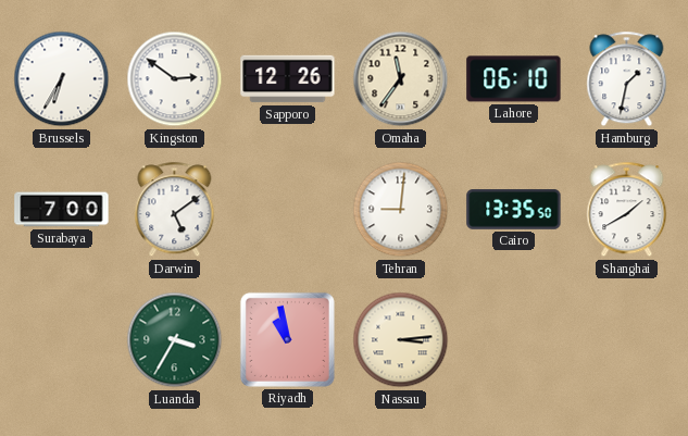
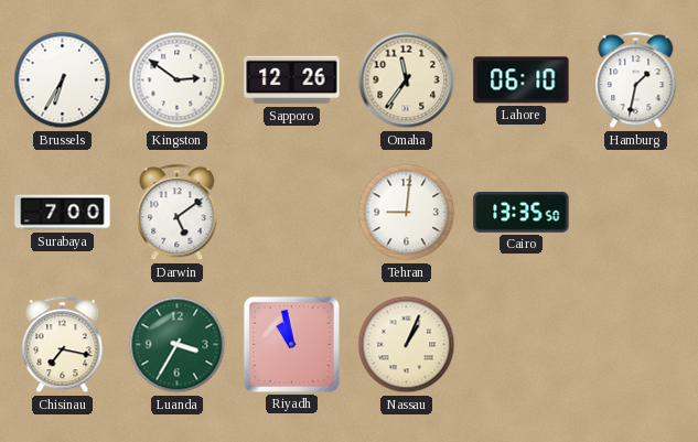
Shanghai: 1:40 -> none
Chisinau: none -> 7:17
Nassau: 3:14 -> 1:04
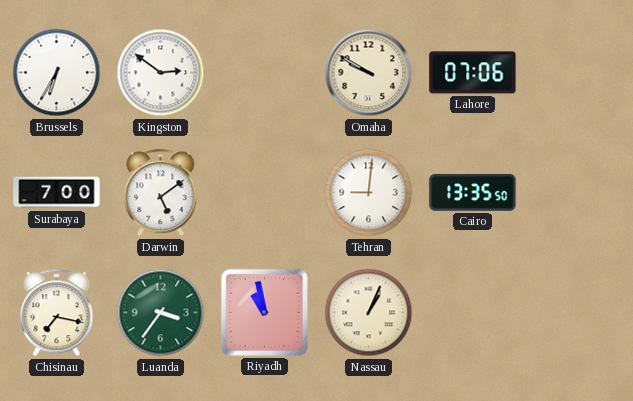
Sapporo: 12:26 -> none
Omaha: 11:36 -> 9:50
Lahore: 06:10 -> 07:06
Hamburg: 1:32 -> none
Luanda: 3:35 -> 3:36
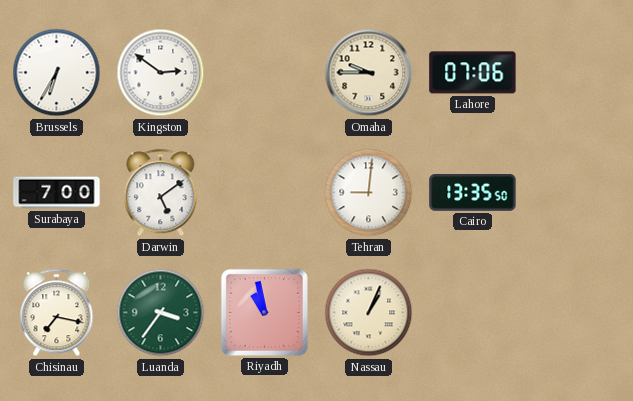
Omaha: 9:50 -> 9:45
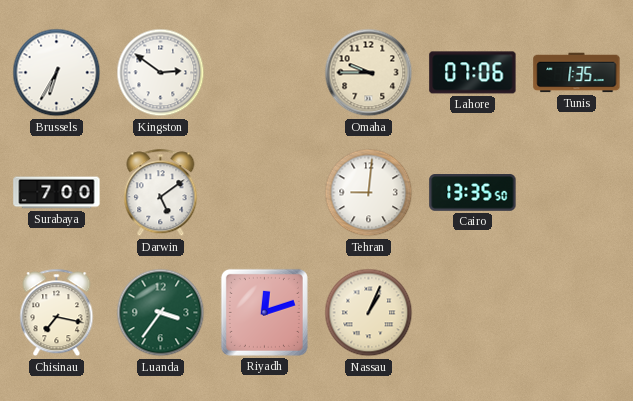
Tunis: none -> 1:35
Riyadh: 10:58 -> 12:12
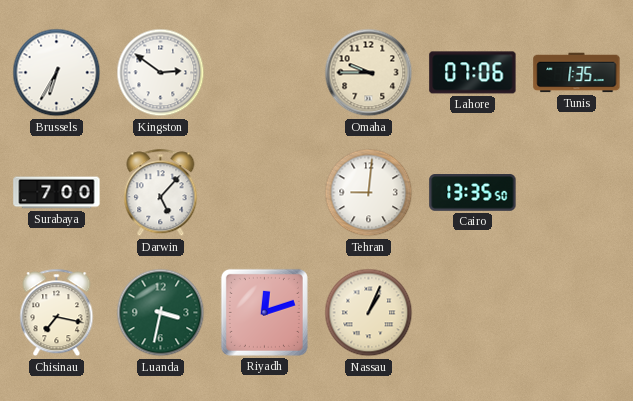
Darwin: 5:09 -> 5:07
Luanda: 3:36 -> 3:32
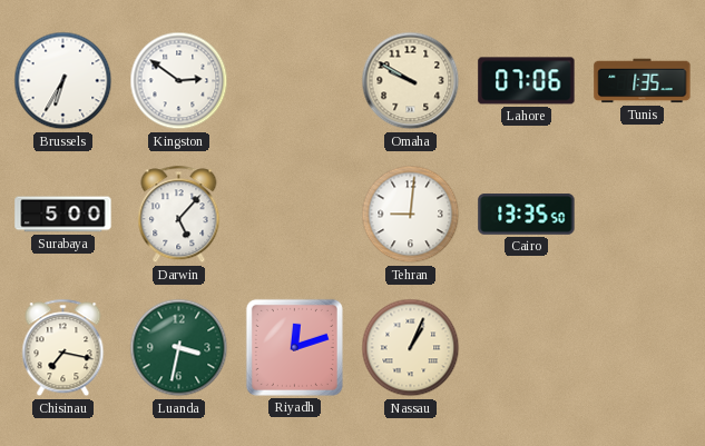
Omaha: 9:45 -> 9:50
Surabaya: 7:00 -> 5:00
